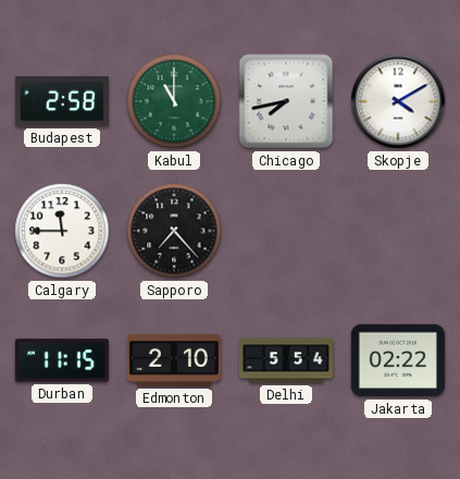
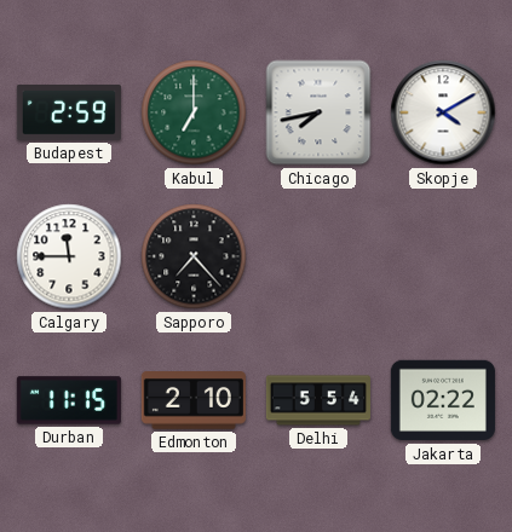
Budapest: 2:58 -> 2:59
Kabul: 11:00 -> 7:00
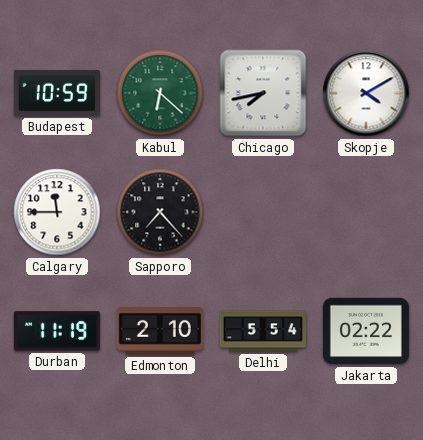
Budapest: 2:59 -> 10:59
Kabul: 7:00 -> 6:22
Durban: 11:15 -> 11:19
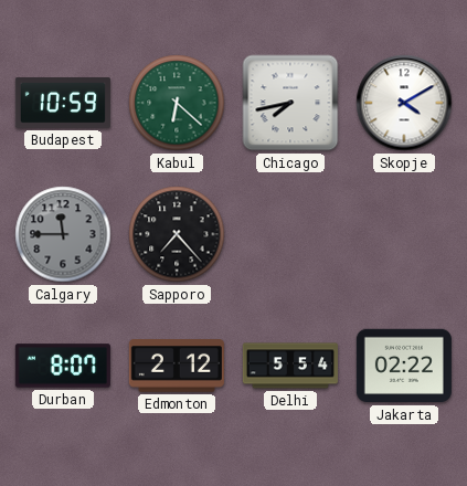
Calgary dial: white -> grey
Durban: 11:19 -> 8:07
Edmonton: 2:10 -> 2:12
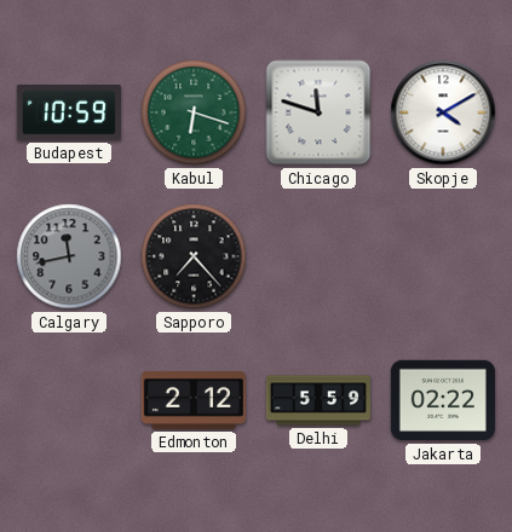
Kabul: 6:22 -> 6:18
Chicago: 7:43 -> 11:48
Calgary: 11:45 -> 11:43
Durban: 8:07 -> none
Delhi: 5:54 -> 5:59
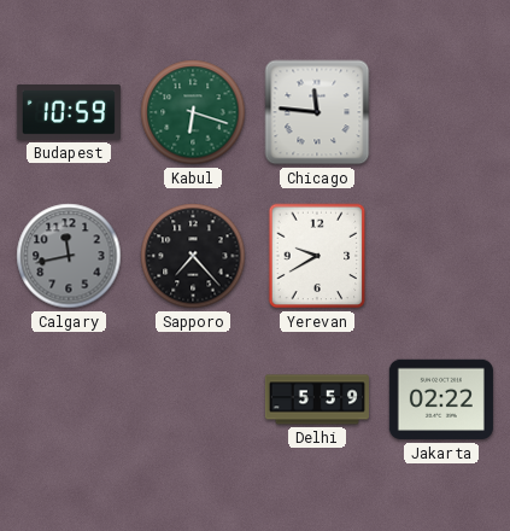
Chicago: 11:48 -> 11:46
Skopje: 4:10 -> none
Yerevan: none -> 9:40
Edmonton: 2:12 -> none
